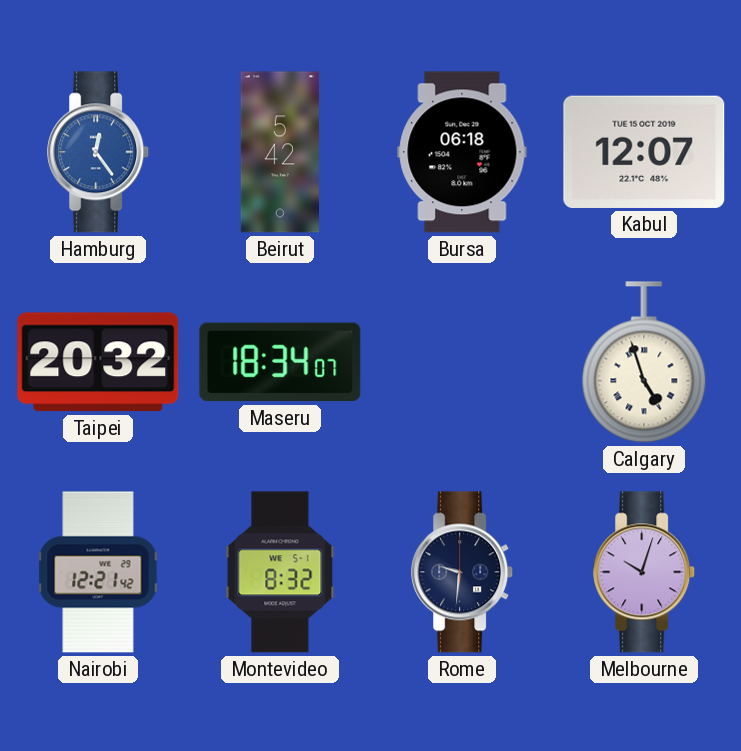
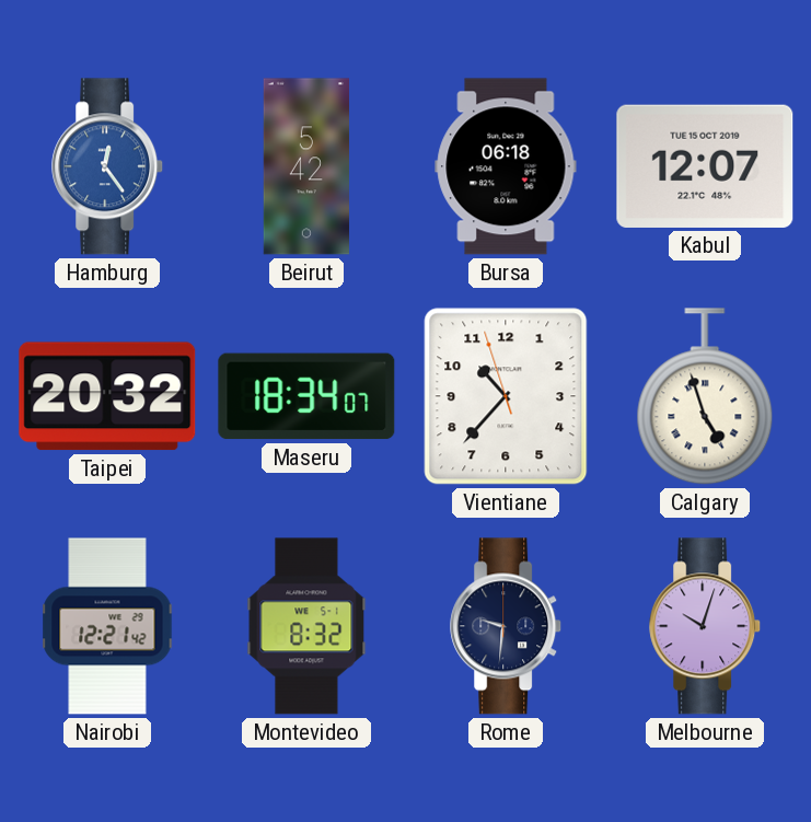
Vientiane: none -> 10:36
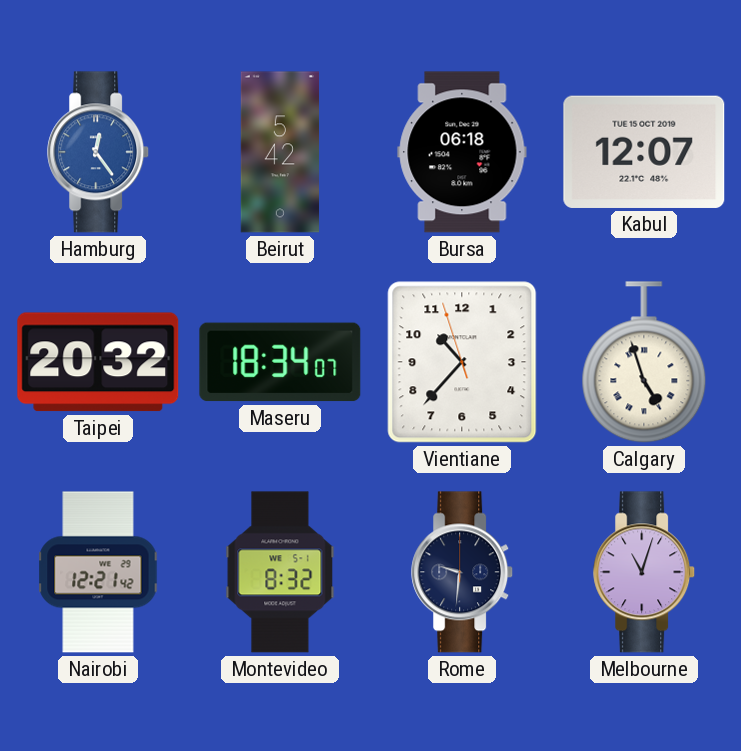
Melbourne: 10:03 -> 11:03
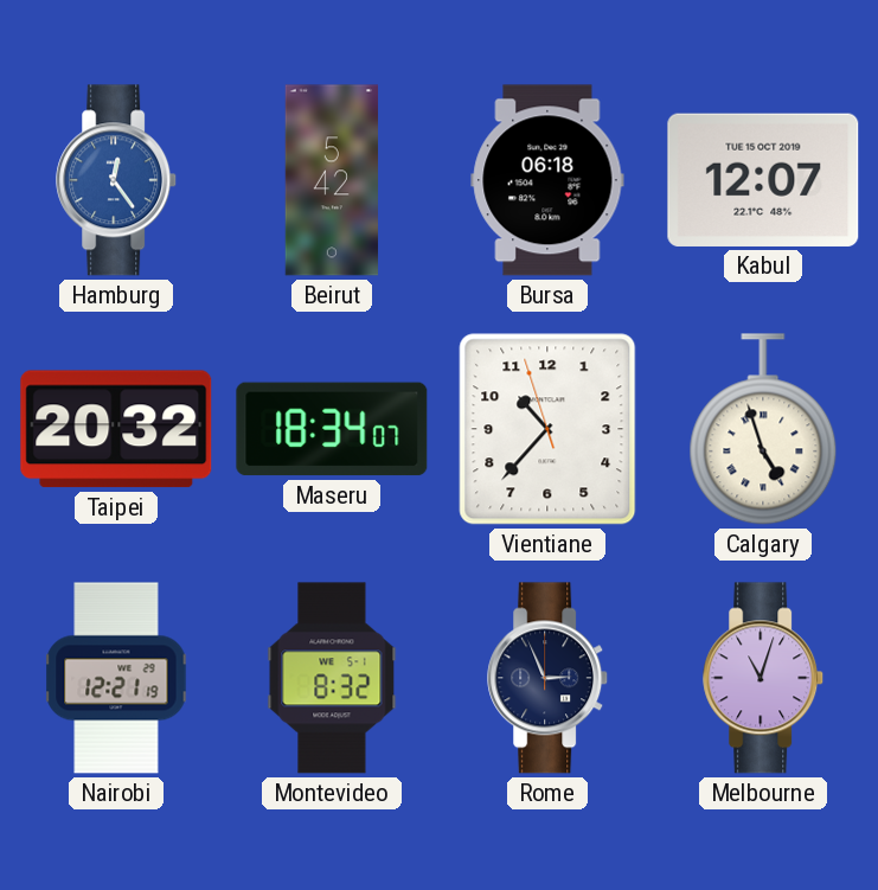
Nairobi: 12:21:42 -> 12:21:19
Rome: 9:31 -> 2:56
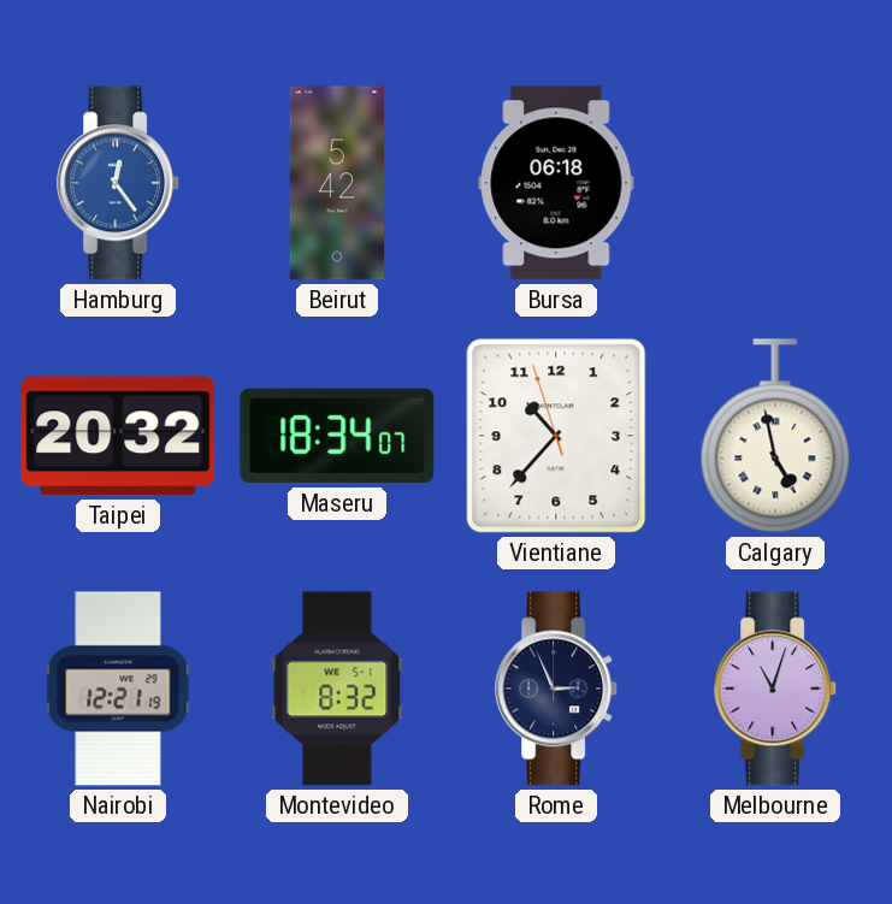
Kabul: 12:07 -> none
Calgary: 4:57 -> 4:58
